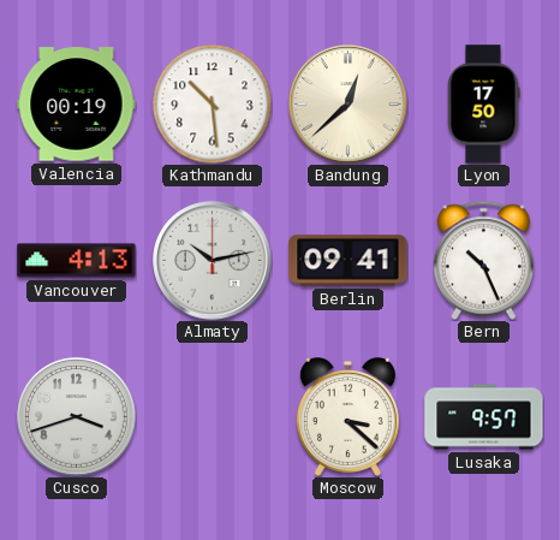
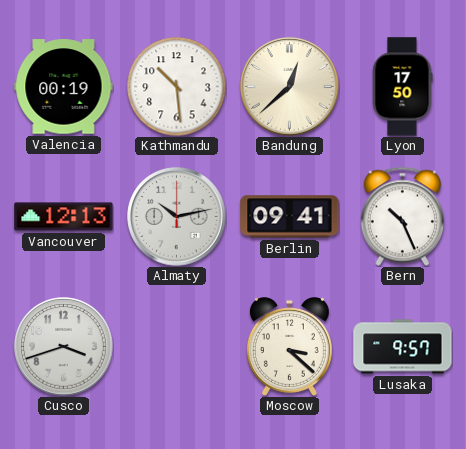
Vancouver: 4:13 -> 12:13
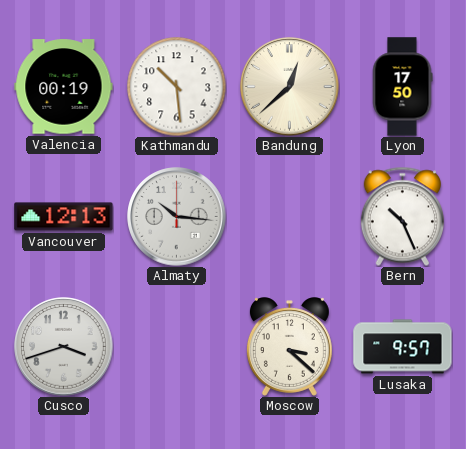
Almaty: 10:13 -> 10:16
Berlin: 09:41 -> none
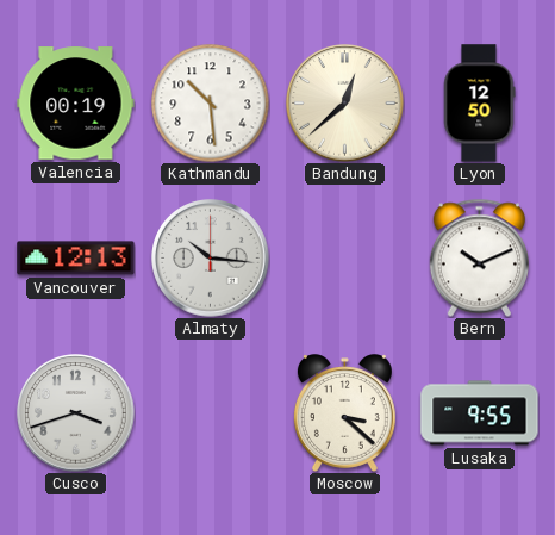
Lyon: 17:50 -> 12:50
Bern: 10:26 -> 10:11
Lusaka: 9:57 -> 9:55
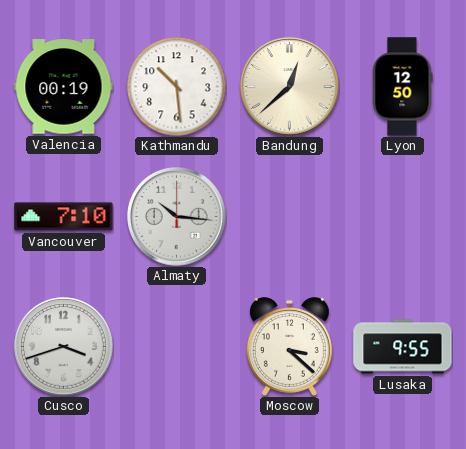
Vancouver: 12:13 -> 7:10
Bern: 10:11 -> none
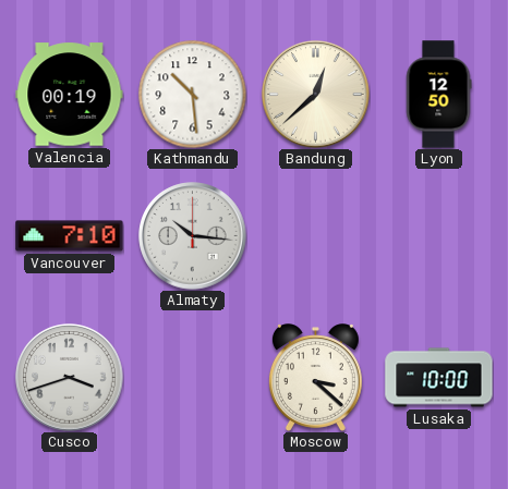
Lusaka: 9:55 -> 10:00
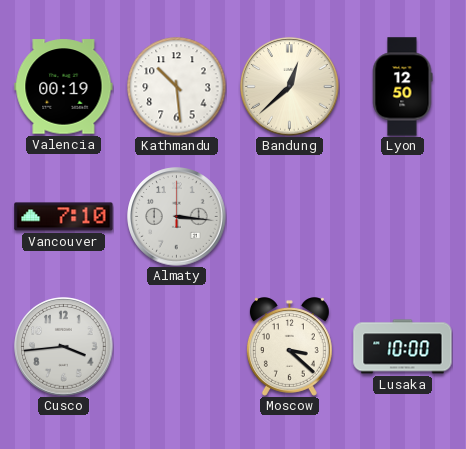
Almaty: 10:16 -> 3:16
Cusco: 3:42 -> 3:44
